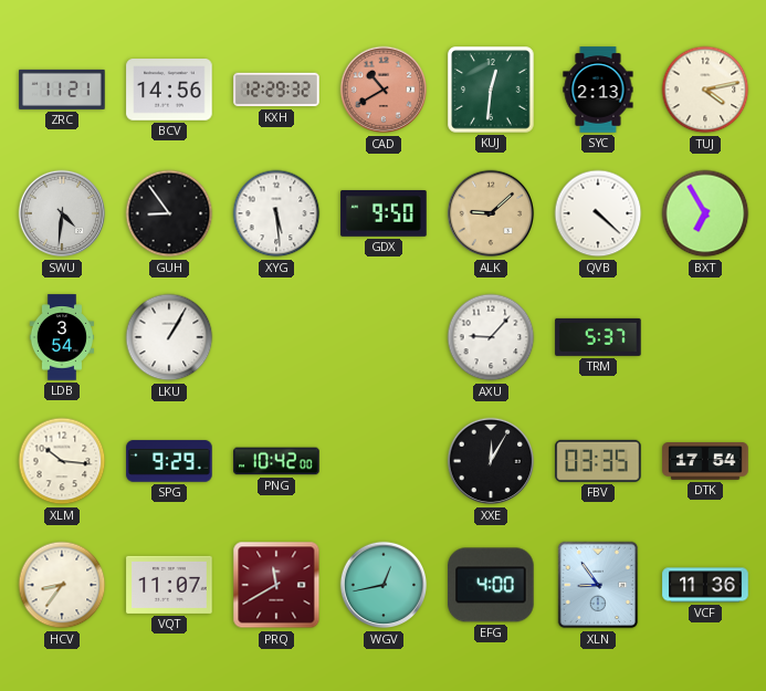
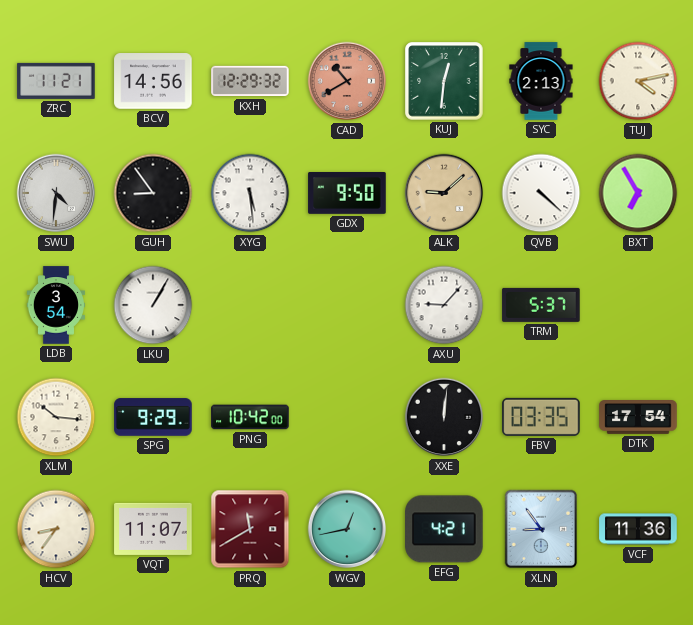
XXE: 12:05 -> 12:01
EFG: 4:00 -> 4:21
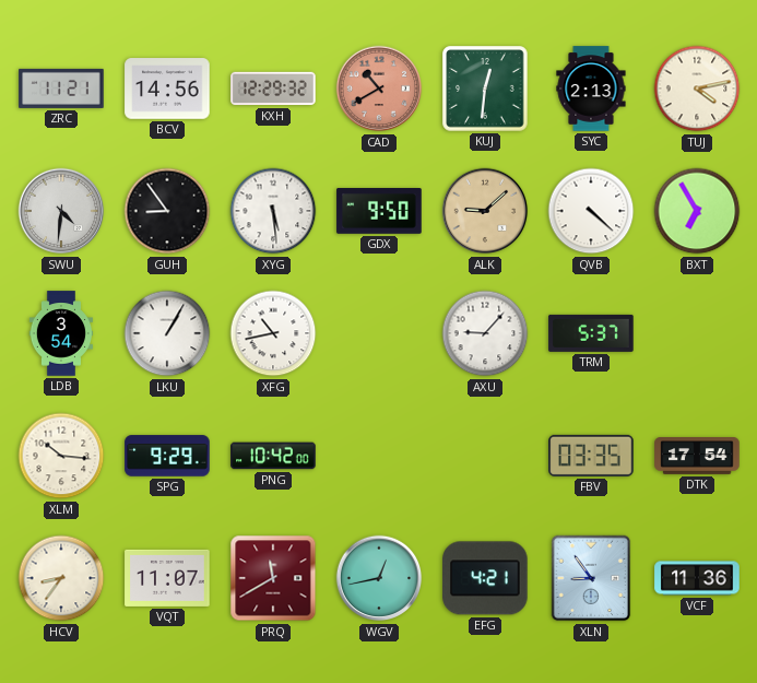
XFG: none -> 10:43
XXE: 12:01 -> none
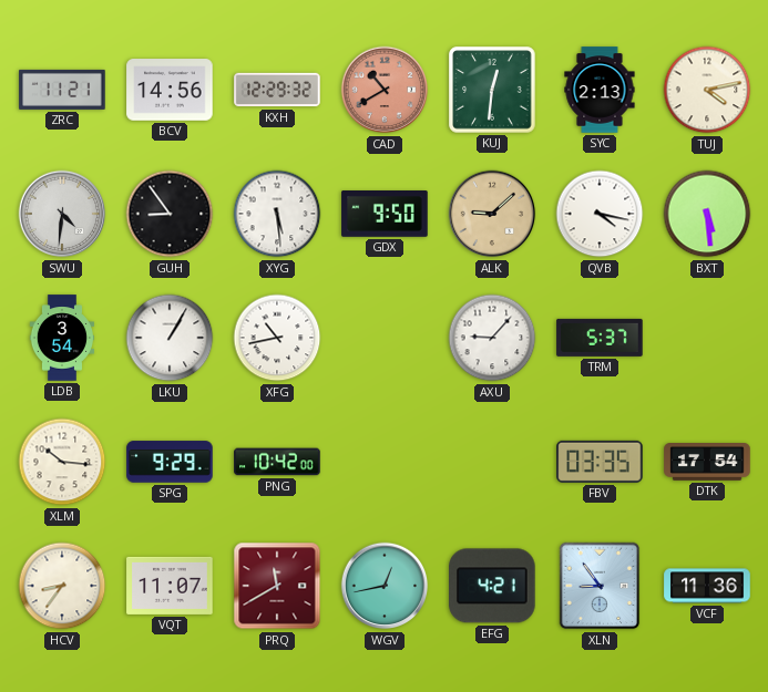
QVB: 4:22 -> 4:17
BXT: 6:55 -> 5:29
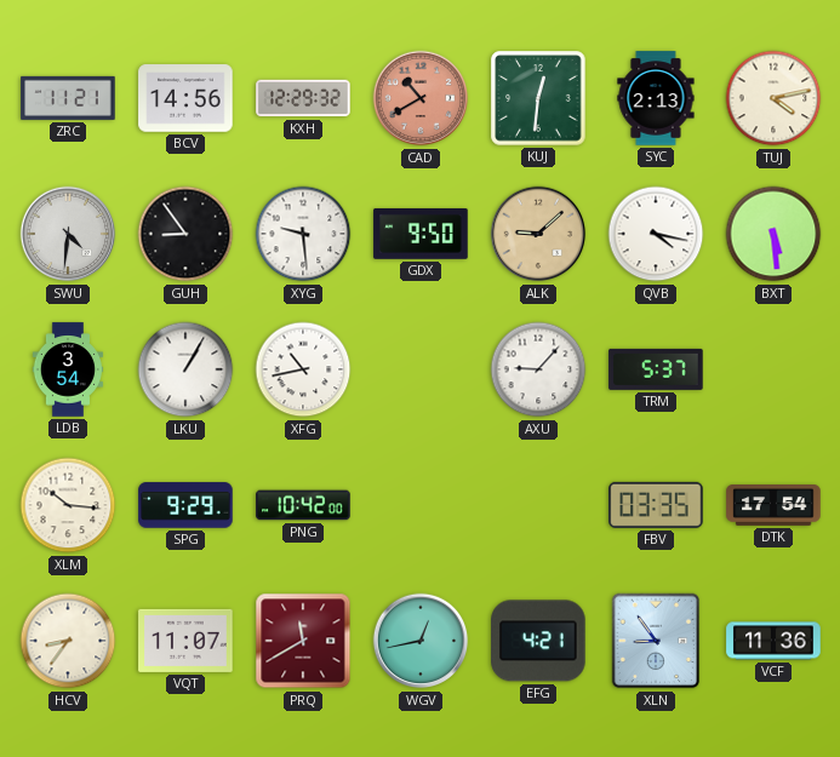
XYG: 5:29 -> 9:29
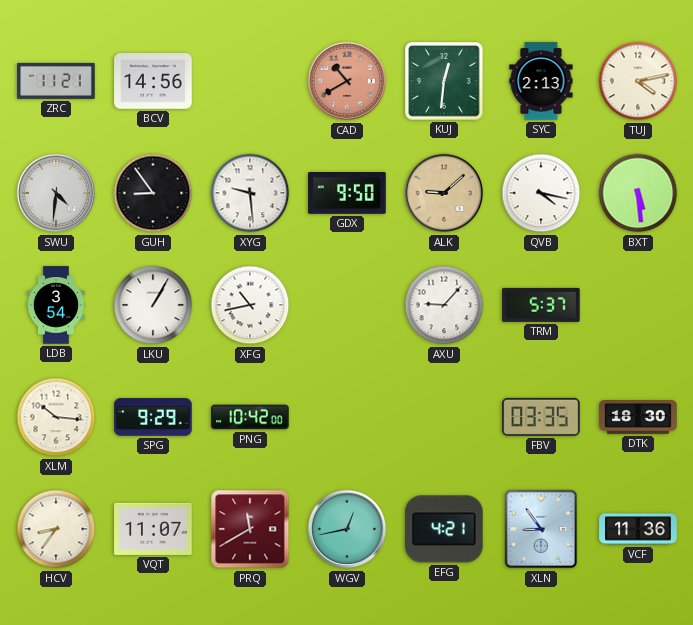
KXH: 12:29 -> none
DTK: 17:54 -> 18:30
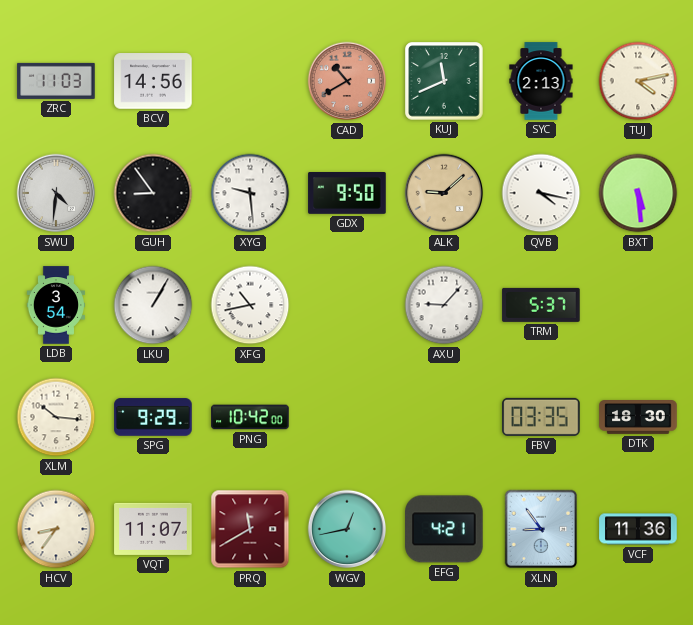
ZRC: 11:21 -> 11:03
KUJ: 12:31 -> 11:41
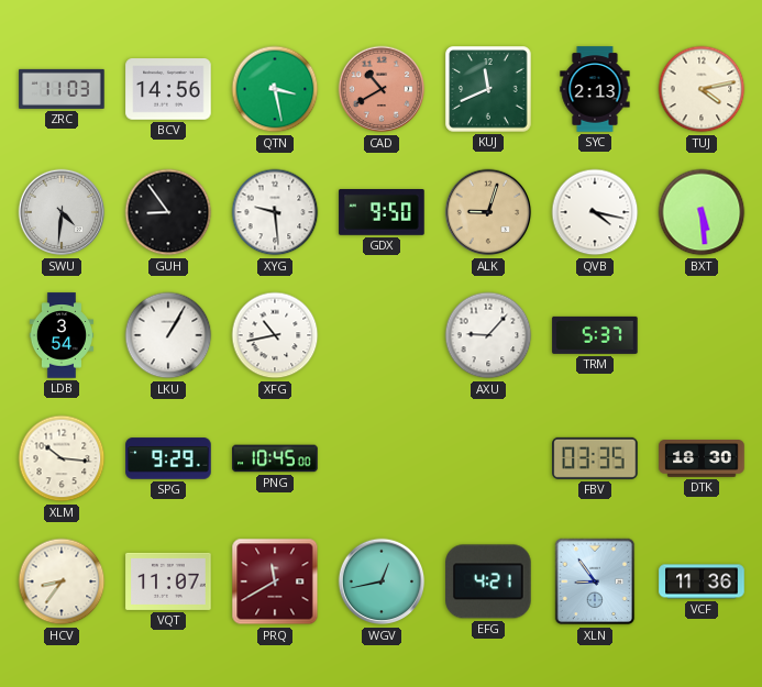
QTN: none -> 3:28
ALK: 9:08 -> 9:03
PNG: 10:42 -> 10:45
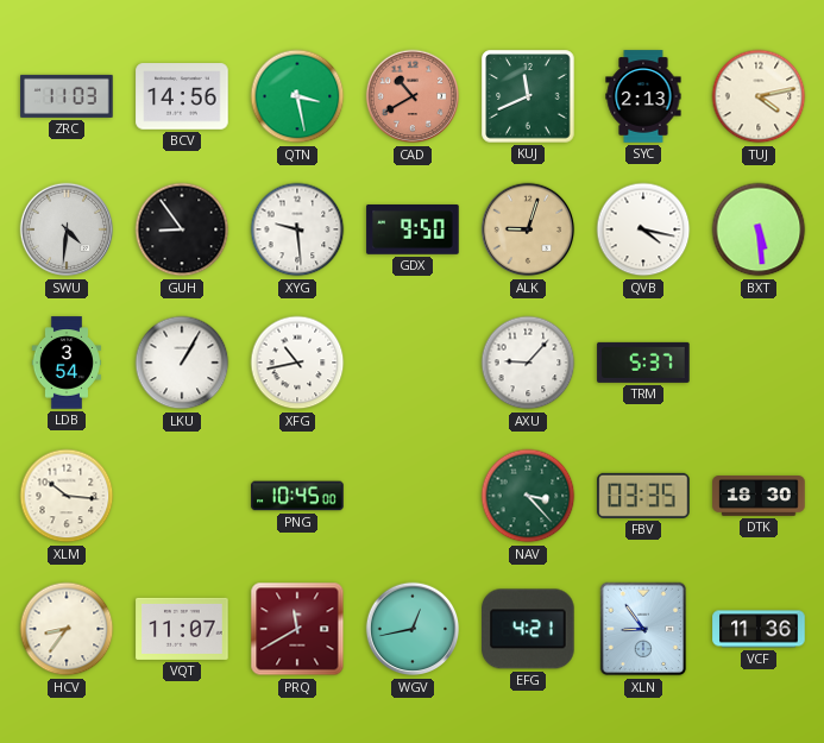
SPG: 9:29 -> none
NAV: none -> 3:23
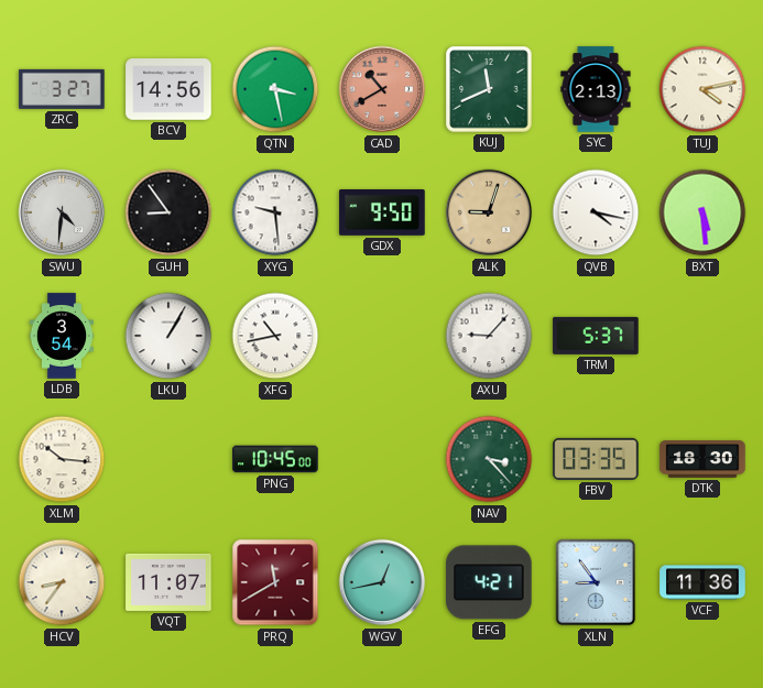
ZRC: 11:03 -> 3:27
